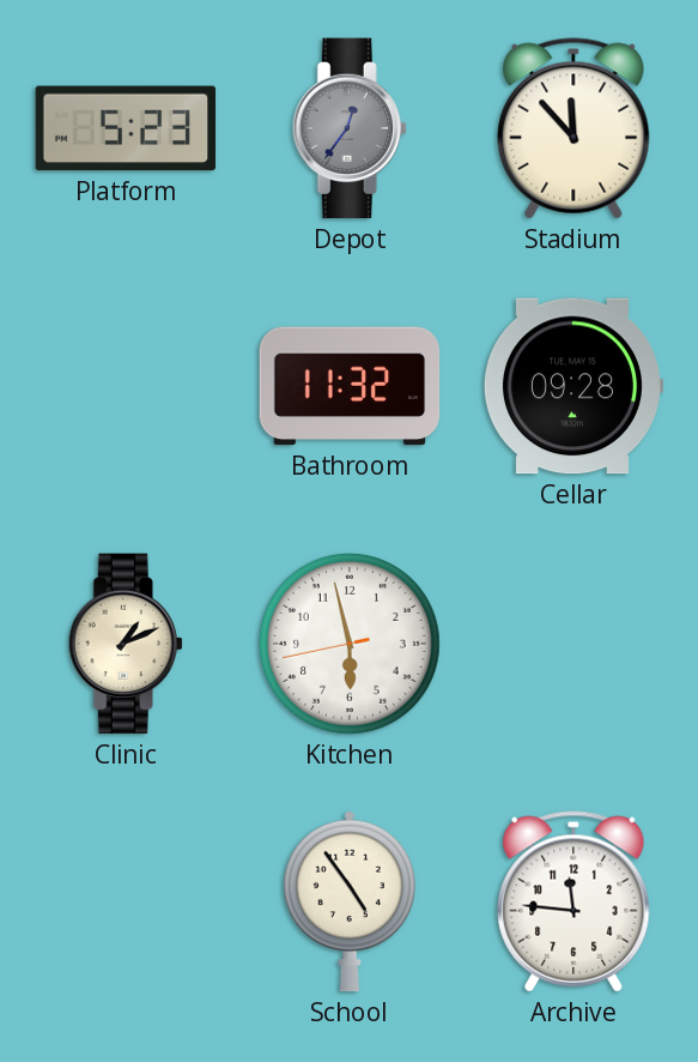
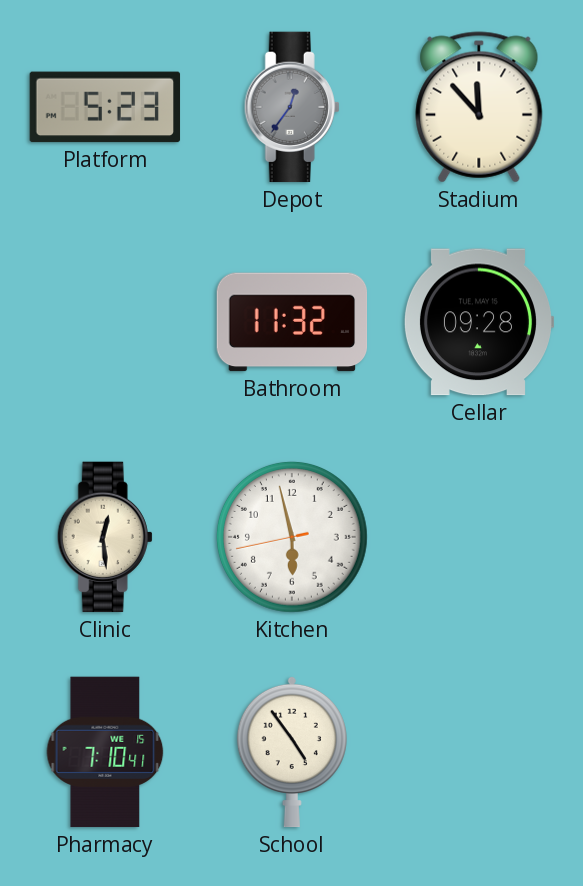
Clinic: 1:11 -> 12:29
Pharmacy: none -> 7:10
Archive: 11:46 -> none
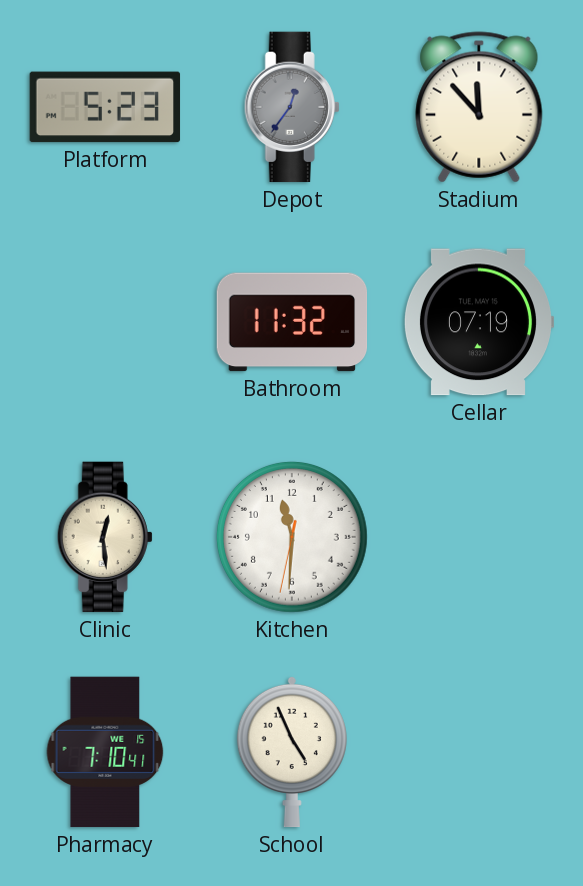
Cellar: 09:28 -> 07:19
Kitchen: 5:57 -> 11:30
School: 4:54 -> 4:56
